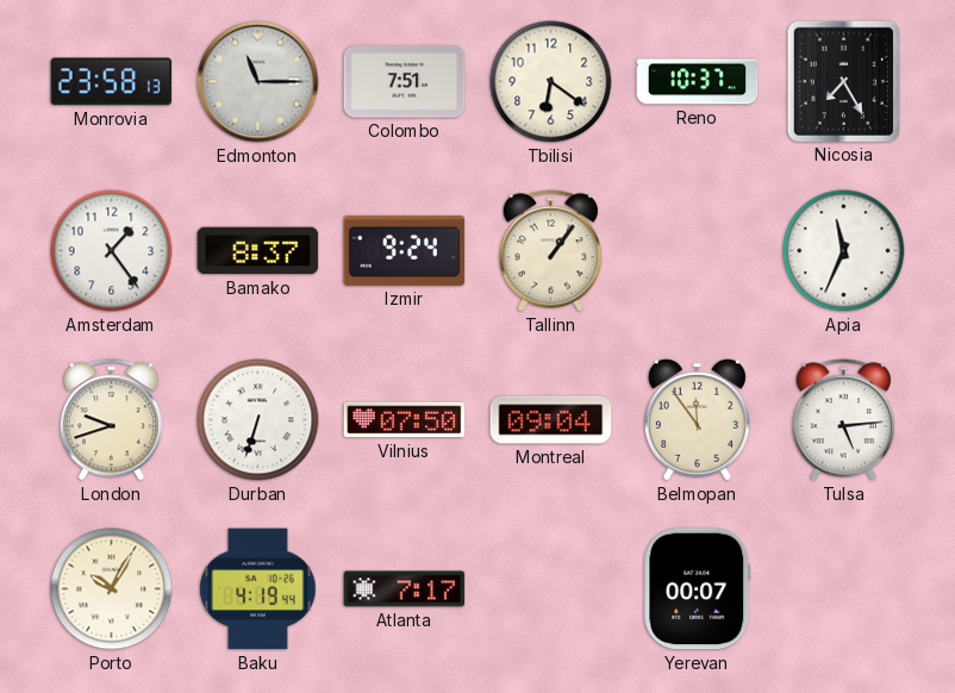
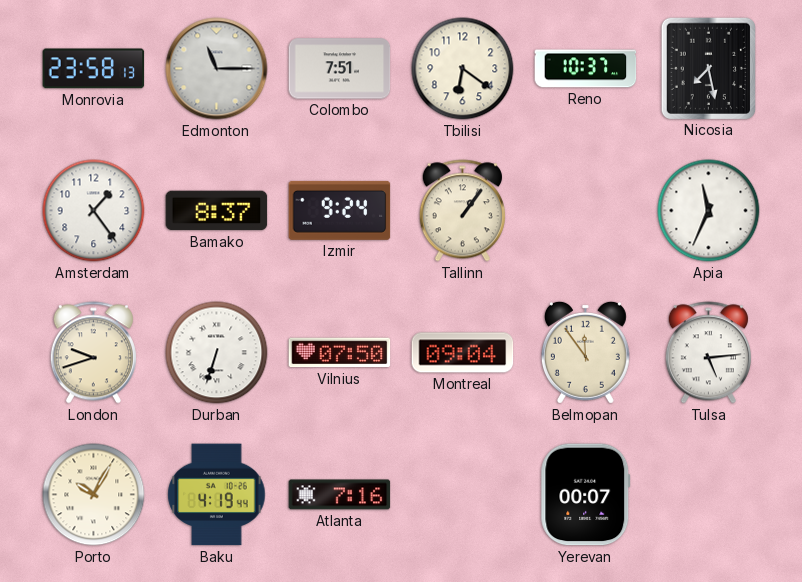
Nicosia: 7:25 -> 7:28
Atlanta: 7:17 -> 7:16
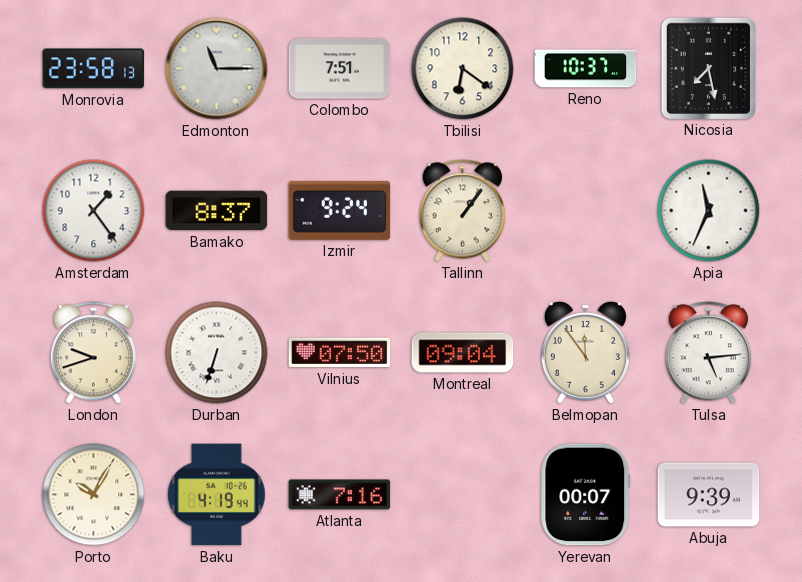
Abuja: none -> 9:39
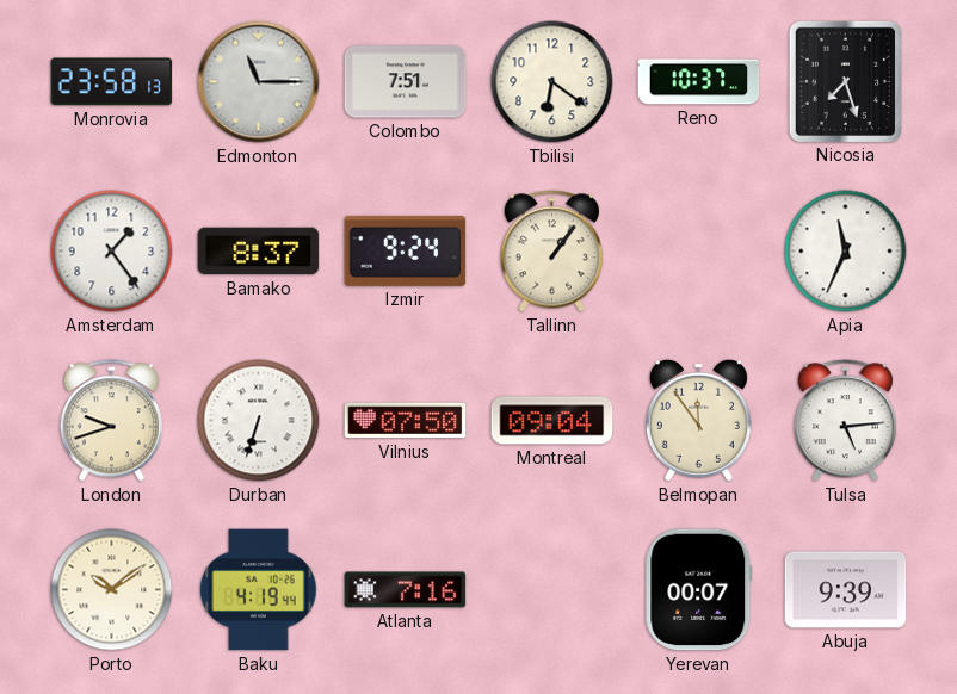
Nicosia: 7:28 -> 7:27
Porto: 10:05 -> 10:09
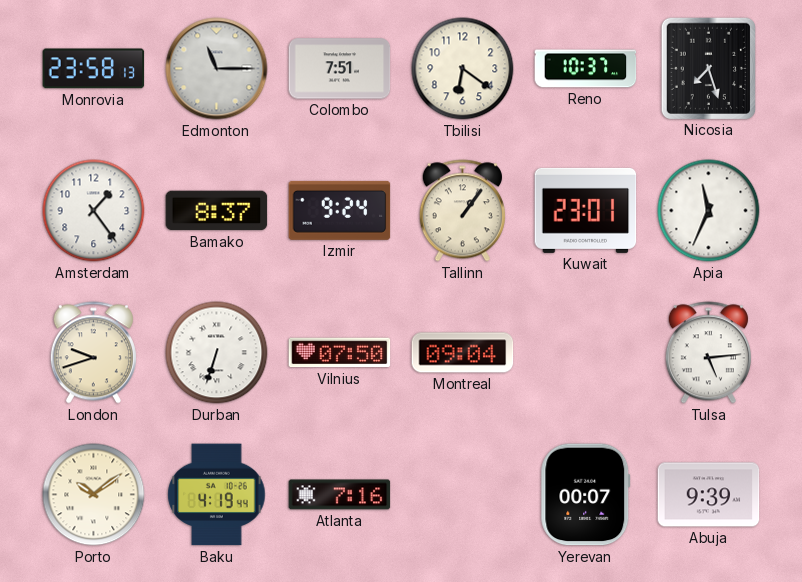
Kuwait: none -> 23:01
Belmopan: 11:54 -> none
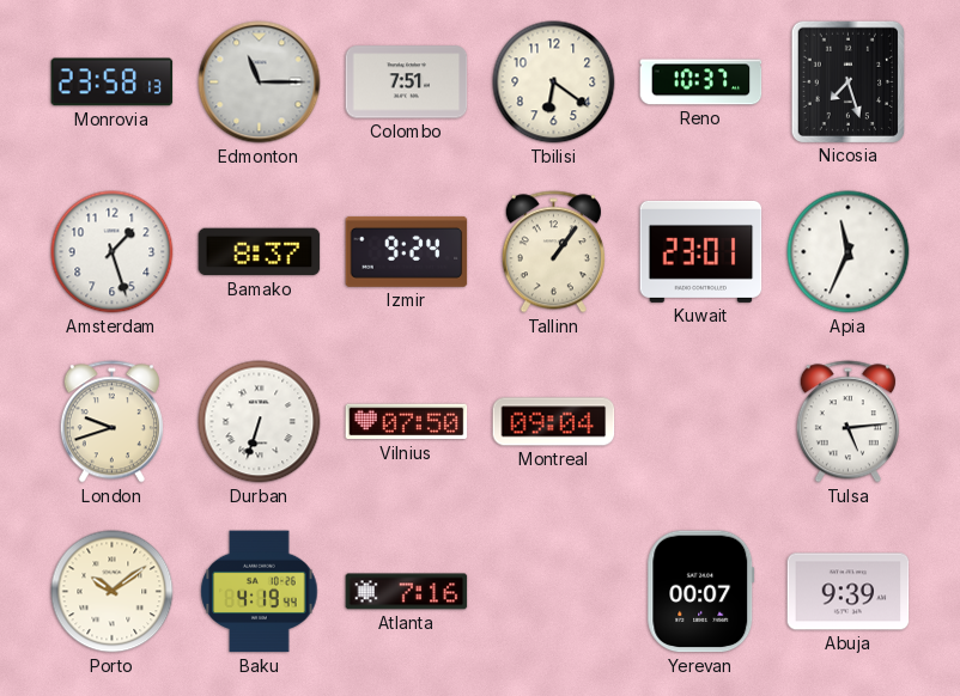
Amsterdam: 1:24 -> 1:27
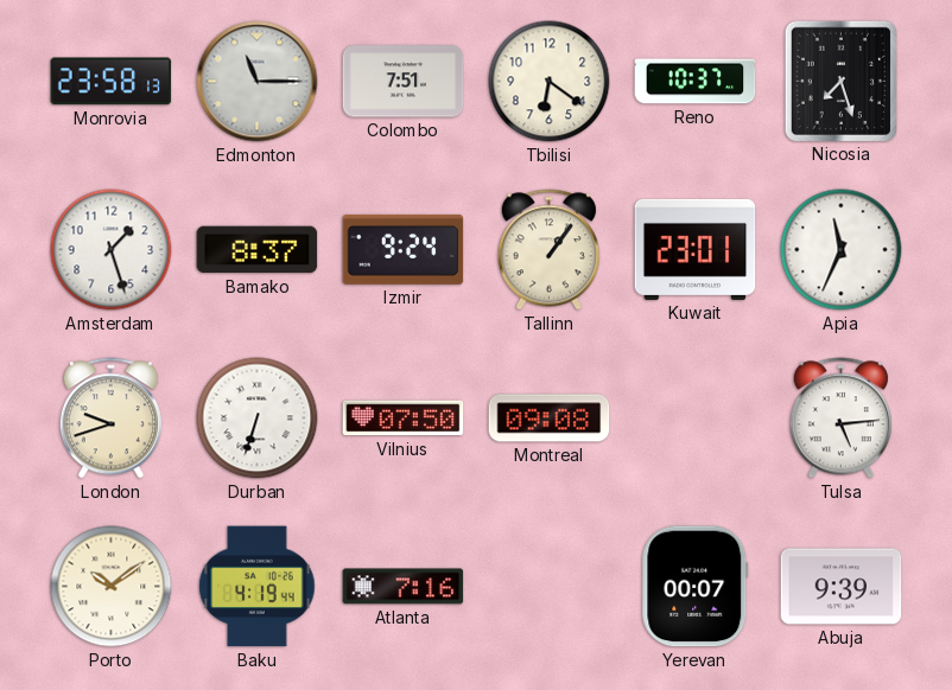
Montreal: 09:04 -> 09:08
